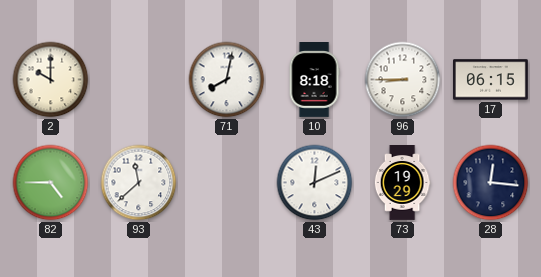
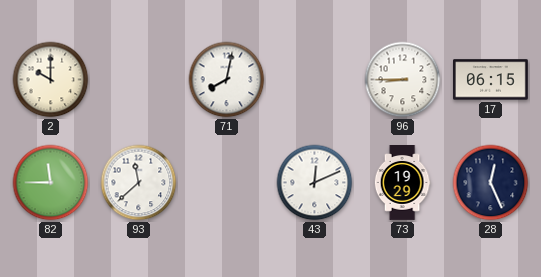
10: 8:18 -> none
82: 4:45 -> 11:45
28: 12:16 -> 12:26
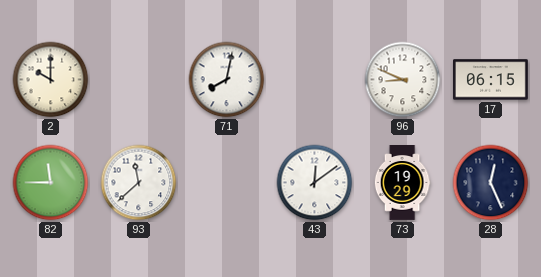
96: 8:45 -> 8:49
43: 12:11 -> 12:09
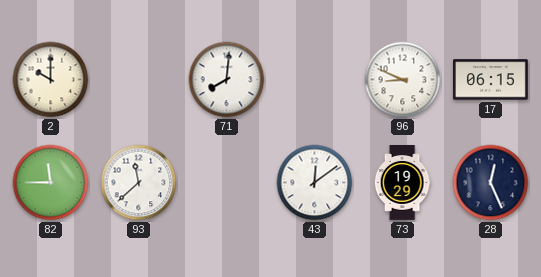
71: 8:02 -> 8:01
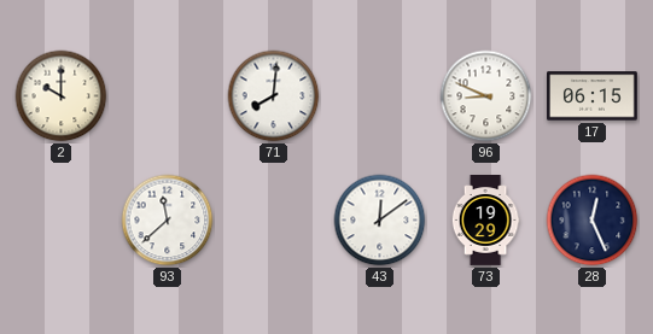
82: 11:45 -> none
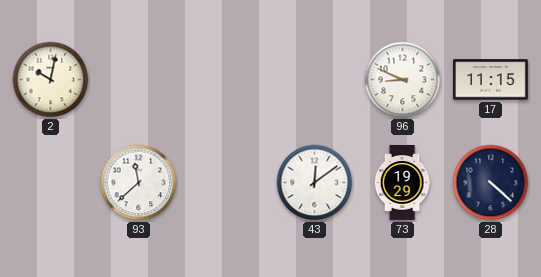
2: 10:00 -> 10:02
71: 8:01 -> none
17: 06:15 -> 11:15
28: 12:26 -> 4:22
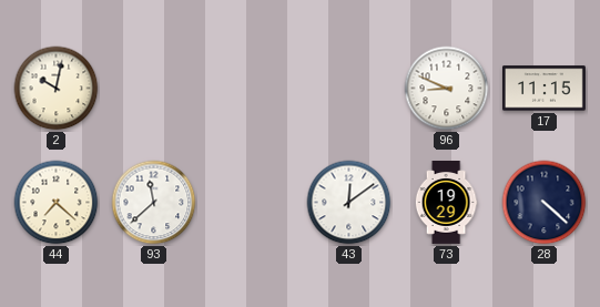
44: none -> 7:22
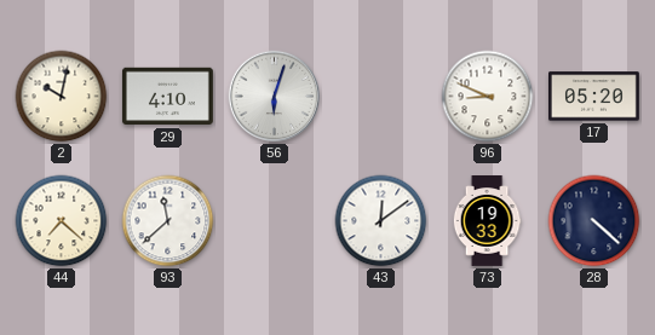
29: none -> 4:10
56: none -> 6:03
17: 11:15 -> 05:20
73: 19:29 -> 19:33
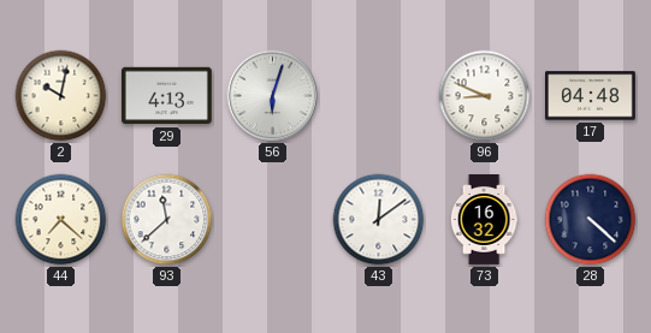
29: 4:10 -> 4:13
17: 05:20 -> 04:48
73: 19:33 -> 16:32
